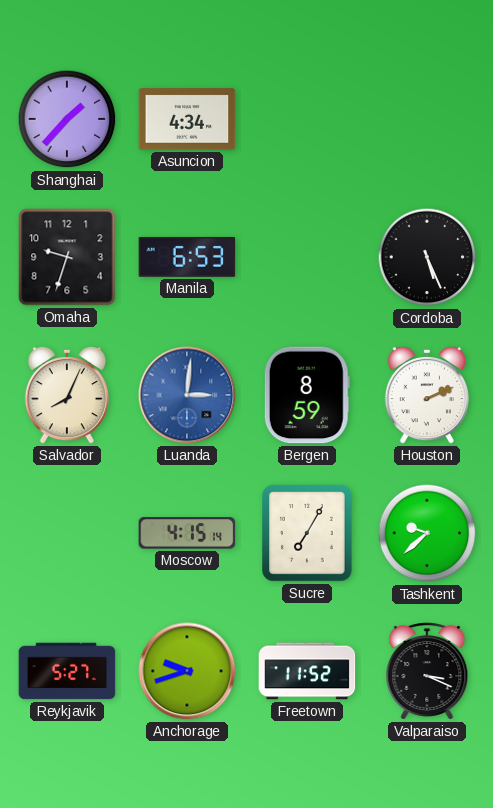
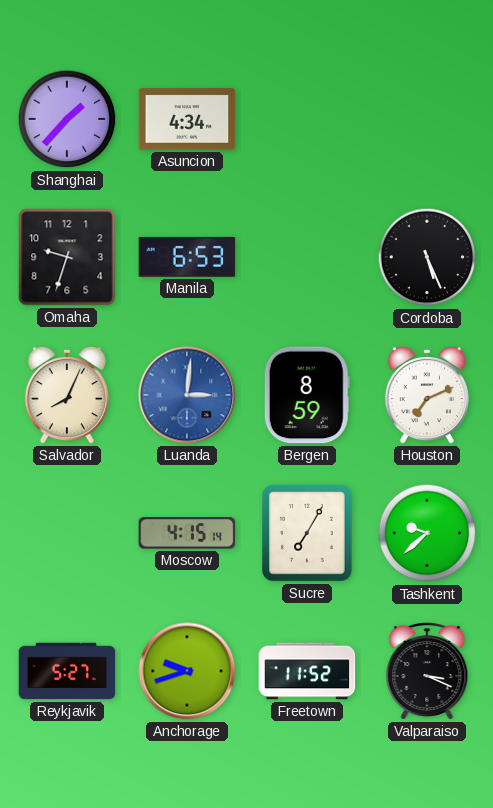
Houston: 2:11 -> 7:11
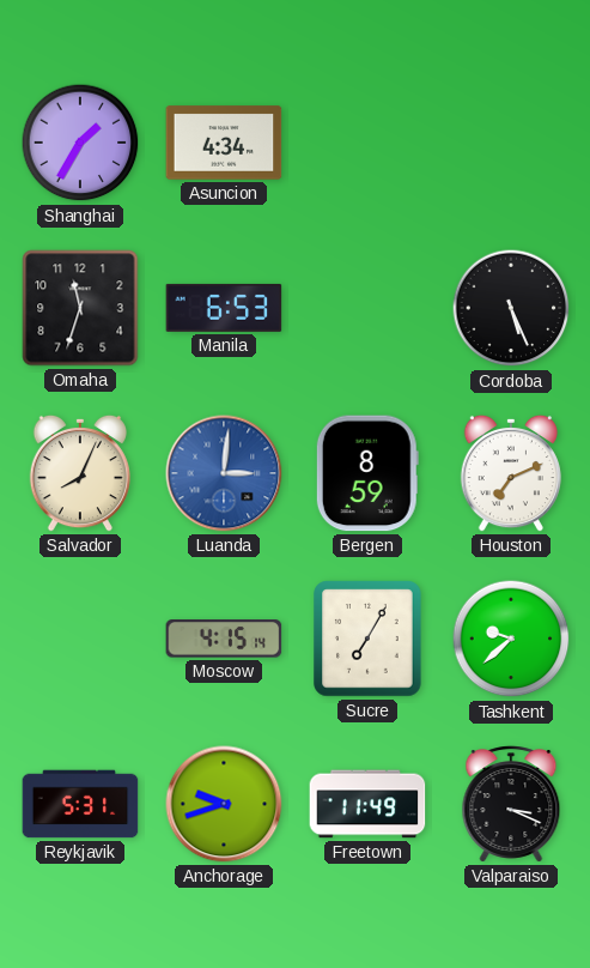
Shanghai: 1:37 -> 1:35
Omaha: 9:33 -> 11:33
Reykjavik: 5:27 -> 5:31
Freetown: 11:52 -> 11:49
